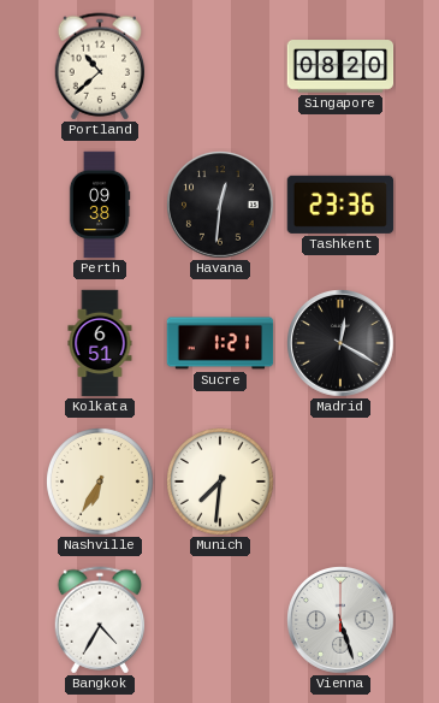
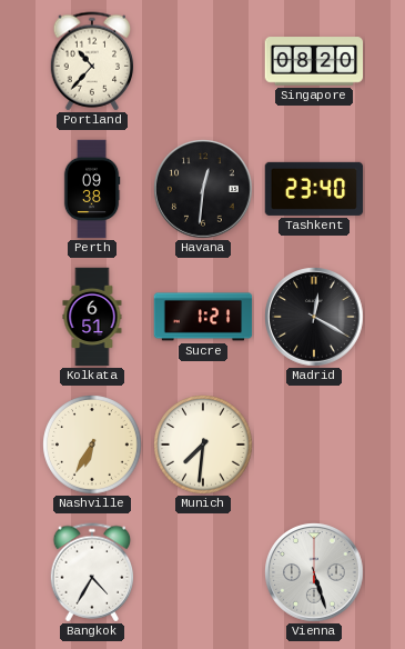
Portland: 10:38 -> 10:37
Tashkent: 23:36 -> 23:40
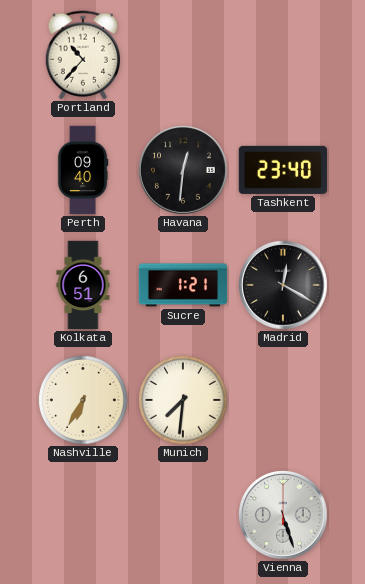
Singapore: 08:20 -> none
Perth: 09:38 -> 09:40
Bangkok: 4:35 -> none
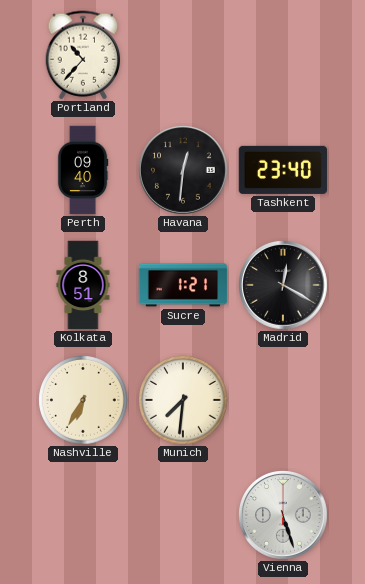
Kolkata: 6:51 -> 8:51
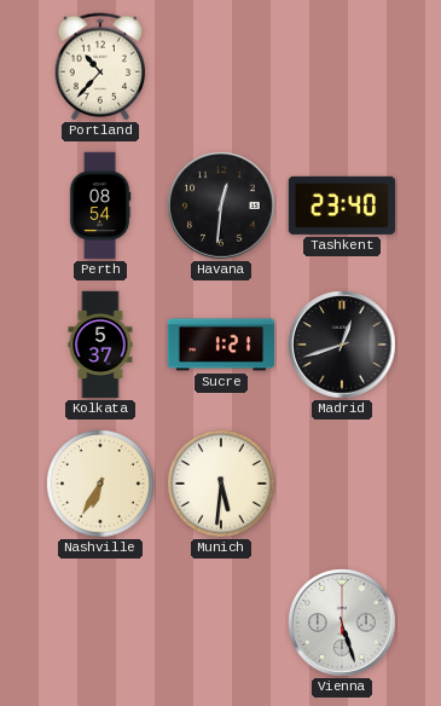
Perth: 09:40 -> 08:54
Kolkata: 8:51 -> 5:37
Madrid: 12:20 -> 12:42
Munich: 7:31 -> 5:31
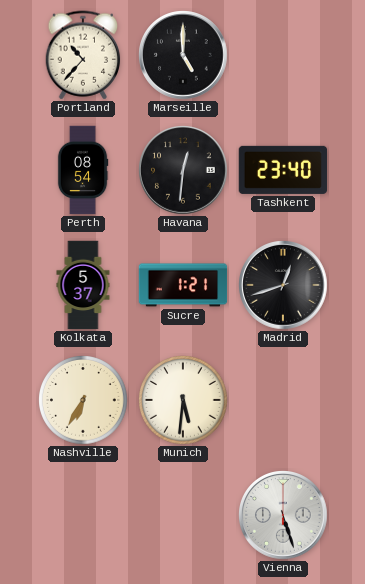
Marseille: none -> 5:00
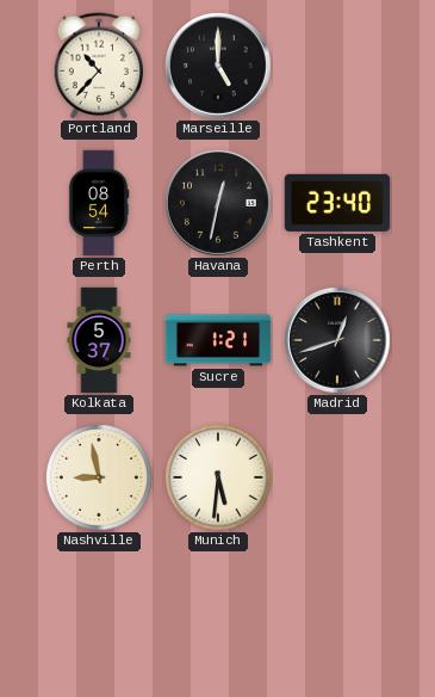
Havana: 12:31 -> 12:32
Nashville: 6:35 -> 8:58
Vienna: 5:27 -> none
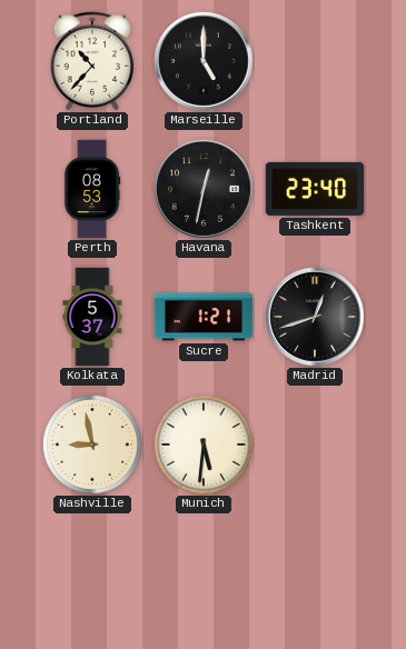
Perth: 08:54 -> 08:53
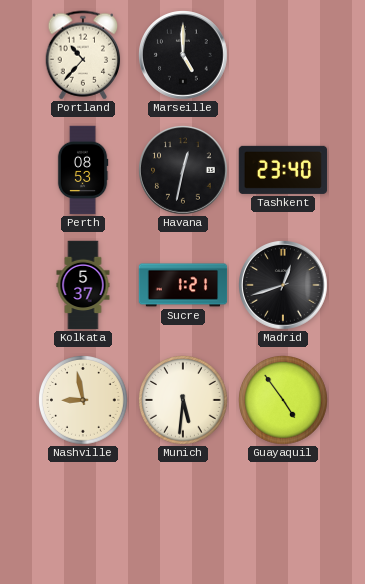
Guayaquil: none -> 4:54
